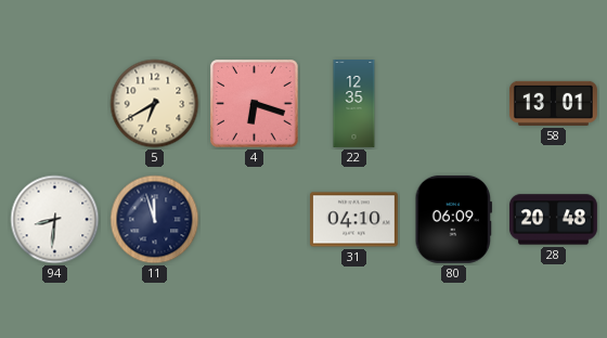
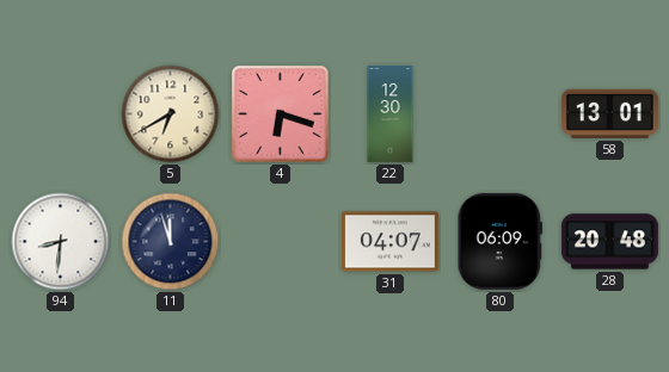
22: 12:35 -> 12:30
31: 04:10 -> 04:07
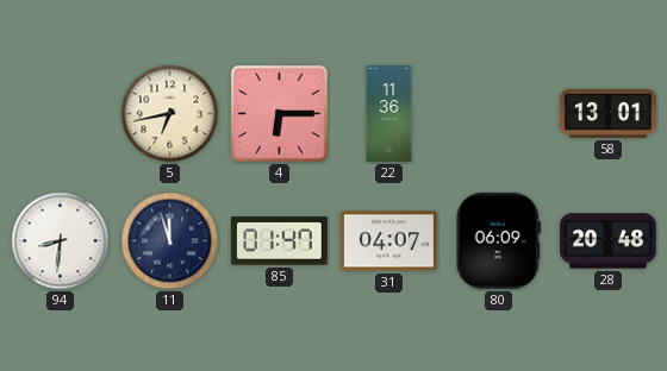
5: 6:40 -> 6:43
4: 6:18 -> 6:15
22: 12:30 -> 11:36
85: none -> 01:47
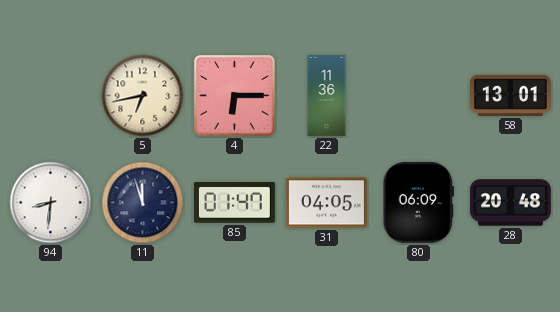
31: 04:07 -> 04:05
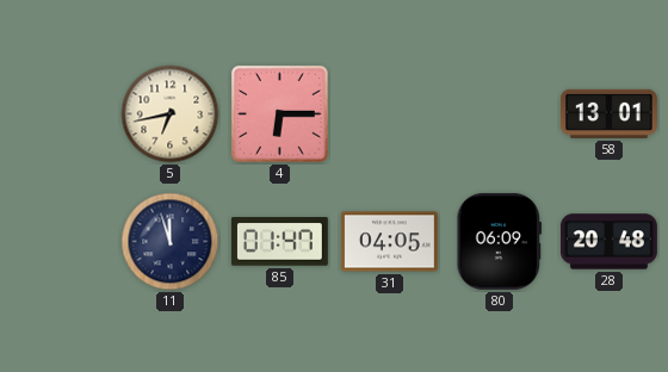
22: 11:36 -> none
94: 8:31 -> none
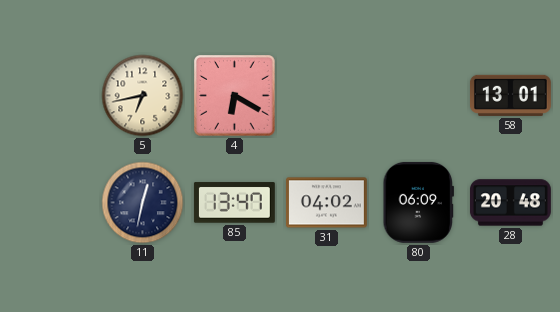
4: 6:15 -> 6:20
11: 11:57 -> 12:32
85: 01:47 -> 13:47
31: 04:05 -> 04:02
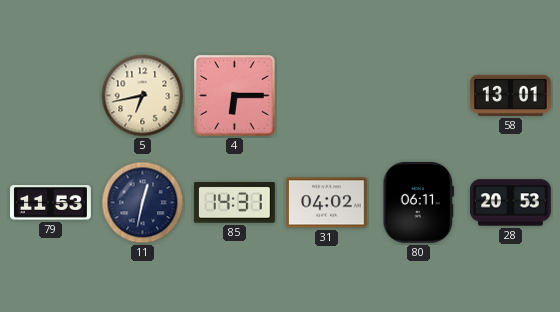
4: 6:20 -> 6:15
79: none -> 11:53
85: 13:47 -> 14:31
80: 06:09 -> 06:11
28: 20:48 -> 20:53
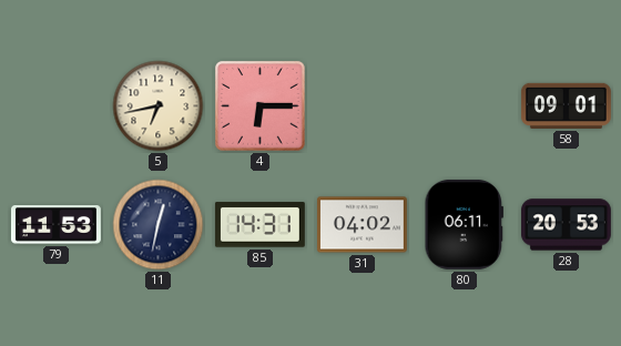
58: 13:01 -> 09:01
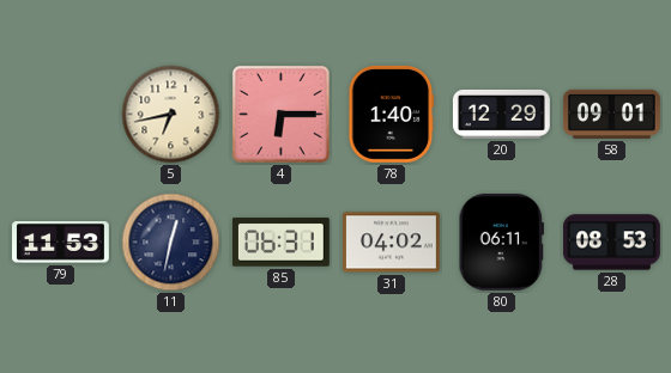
78: none -> 1:40
20: none -> 12:29
85: 14:31 -> 06:31
28: 20:53 -> 08:53
